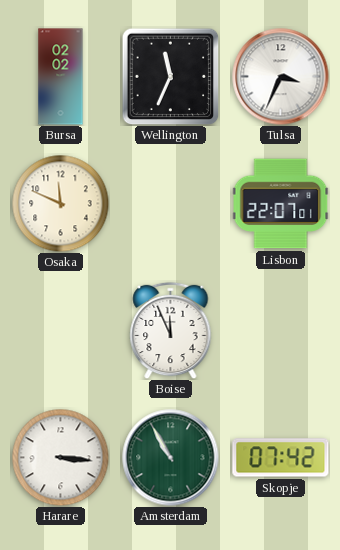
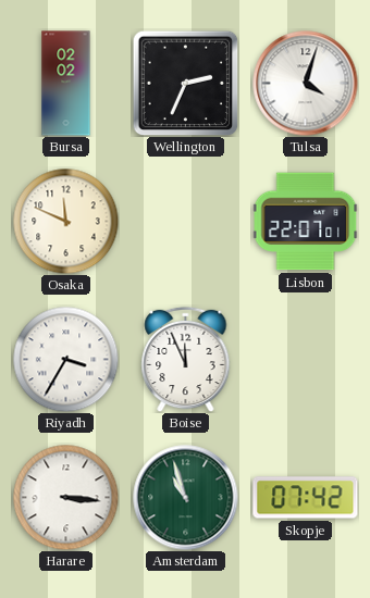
Wellington: 11:34 -> 2:34
Tulsa: 3:34 -> 4:03
Riyadh: none -> 3:35
Amsterdam: 10:55 -> 10:57
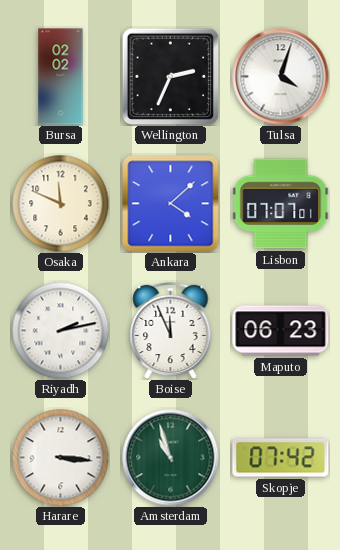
Ankara: none -> 4:08
Lisbon: 22:07 -> 07:07
Riyadh: 3:35 -> 2:13
Maputo: none -> 06:23
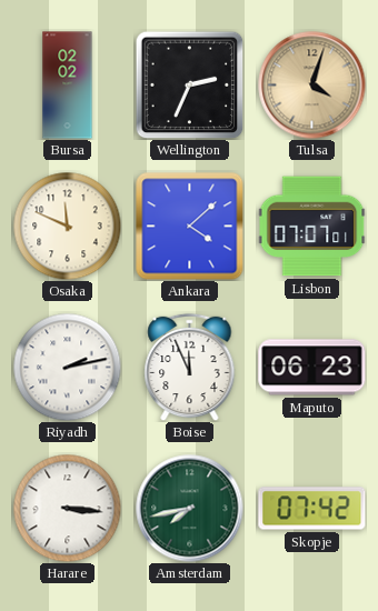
Tulsa dial: white -> champagne
Amsterdam: 10:57 -> 7:43
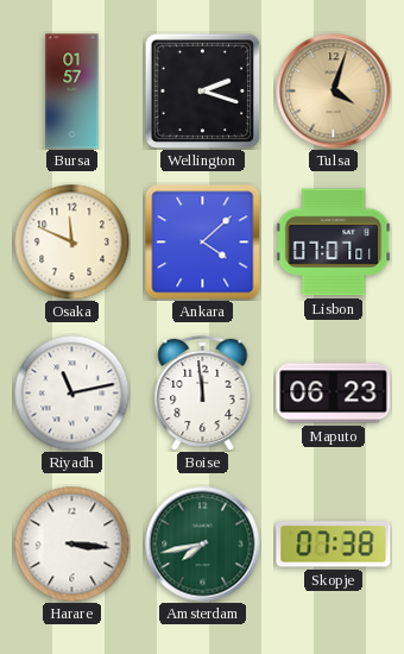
Bursa: 02:02 -> 01:57
Wellington: 2:34 -> 2:18
Riyadh: 2:13 -> 11:13
Boise: 11:56 -> 11:59
Skopje: 07:42 -> 07:38
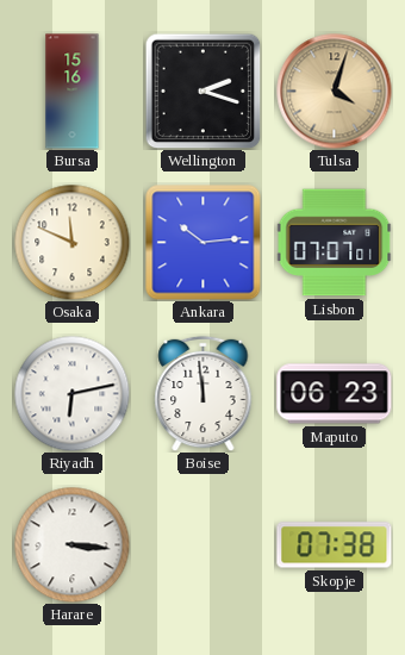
Bursa: 01:57 -> 15:16
Ankara: 4:08 -> 10:14
Riyadh: 11:13 -> 6:13
Amsterdam: 7:43 -> none
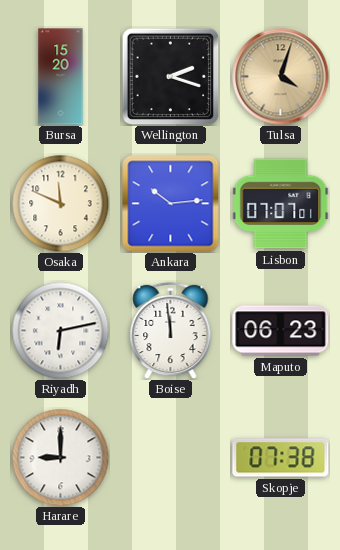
Bursa: 15:16 -> 15:20
Harare: 3:16 -> 9:00
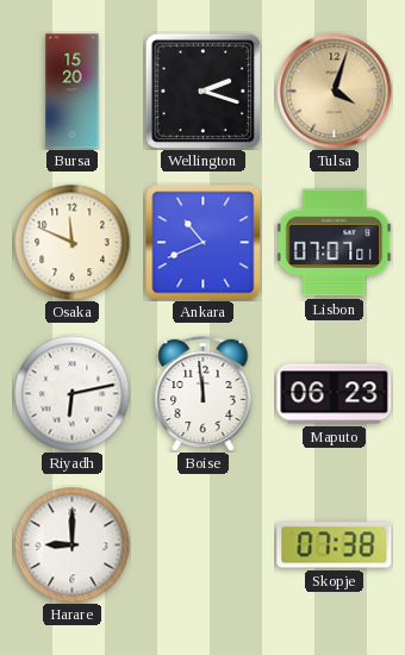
Ankara: 10:14 -> 10:41
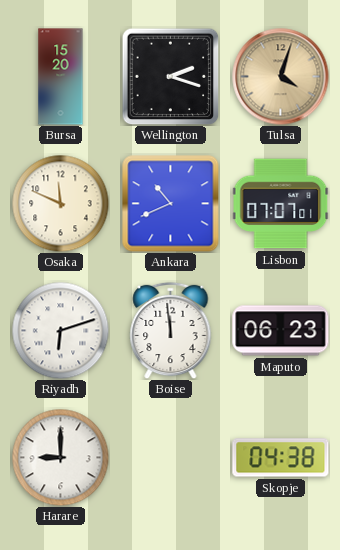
Riyadh: 6:13 -> 6:12
Skopje: 07:38 -> 04:38
